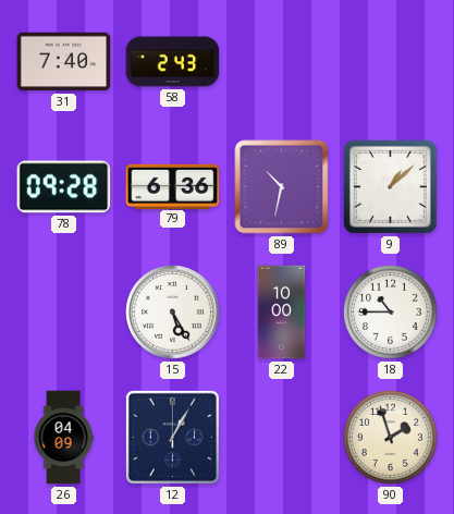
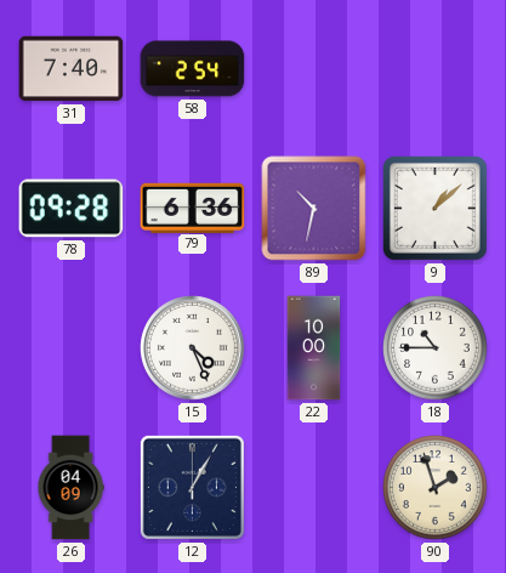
58: 2:43 -> 2:54
15: 5:25 -> 4:26
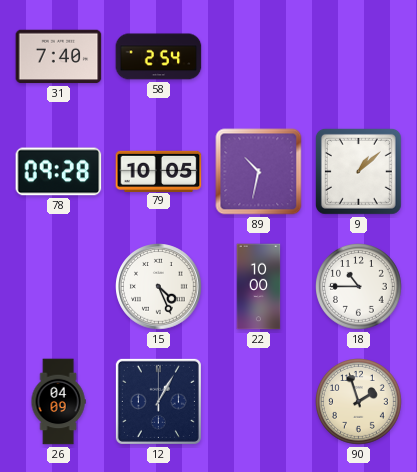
79: 6:36 -> 10:05
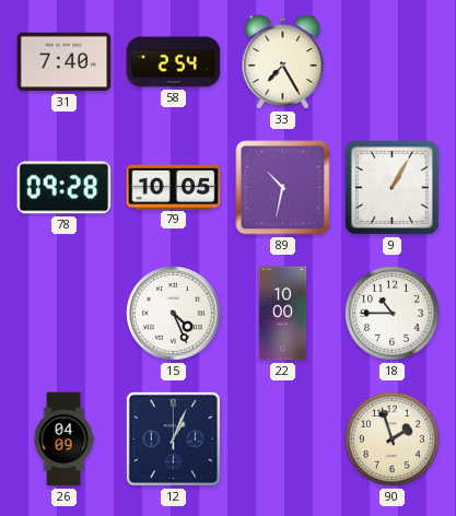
33: none -> 7:25
9: 1:08 -> 1:05
12: 1:05 -> 1:04
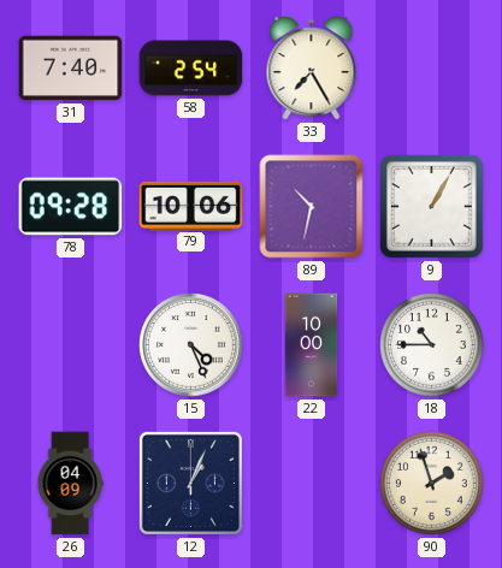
79: 10:05 -> 10:06
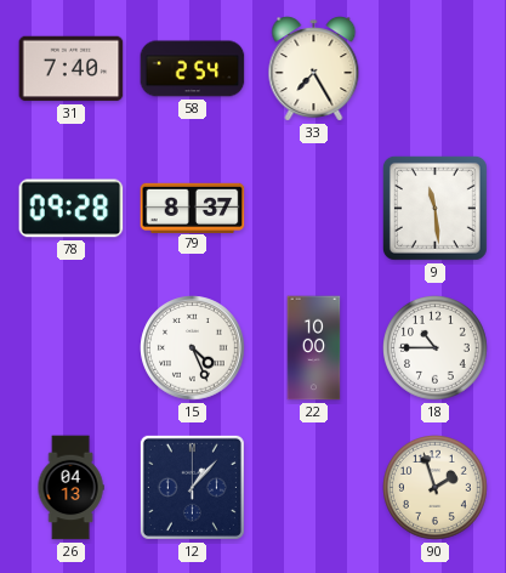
79: 10:06 -> 8:37
89: 10:32 -> none
9: 1:05 -> 11:29
26: 04:09 -> 04:13
12: 1:04 -> 1:07
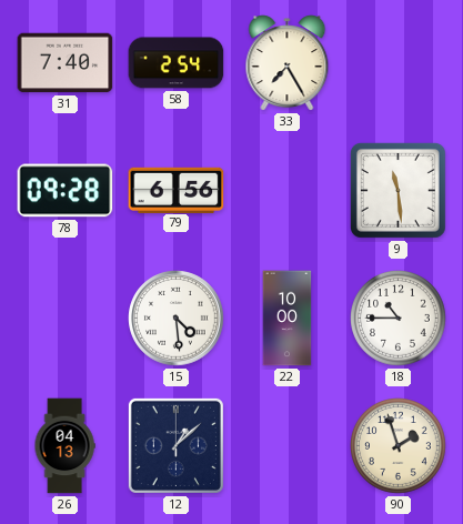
79: 8:37 -> 6:56
15: 4:26 -> 4:29
12: 1:07 -> 1:08
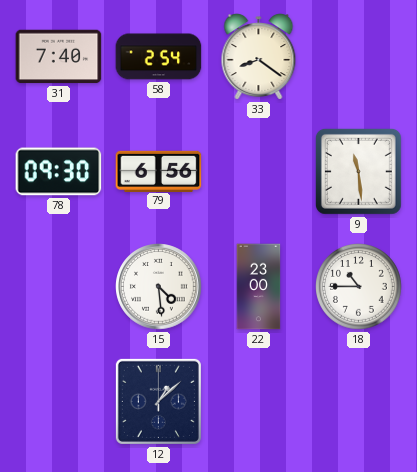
33: 7:25 -> 8:21
78: 09:28 -> 09:30
22: 10:00 -> 23:00
26: 04:13 -> none
90: 1:57 -> none
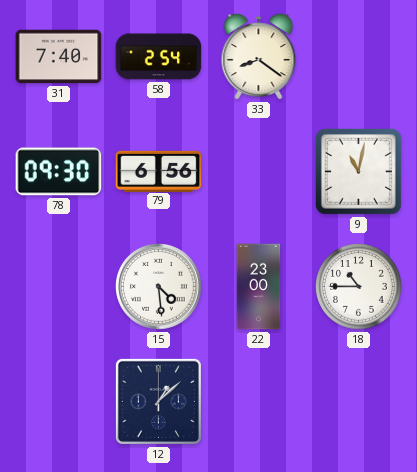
9: 11:29 -> 11:02
